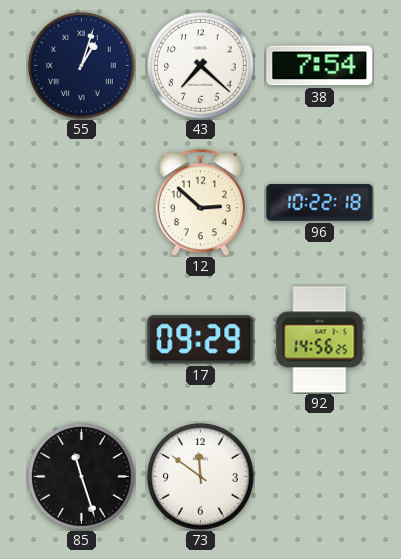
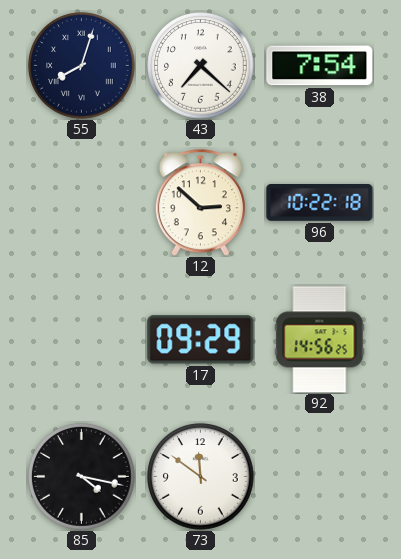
55: 1:03 -> 8:03
85: 11:27 -> 4:17
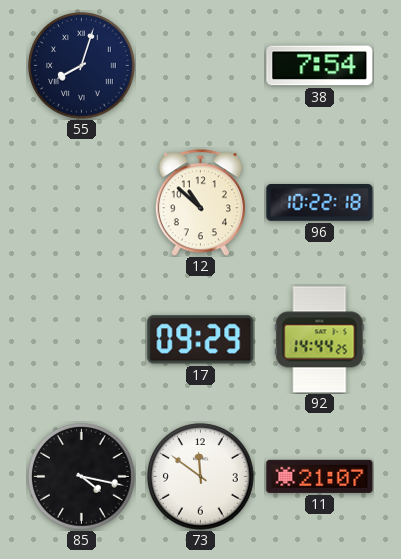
43: 7:22 -> none
12: 2:52 -> 10:52
92: 14:56 -> 14:44
11: none -> 21:07
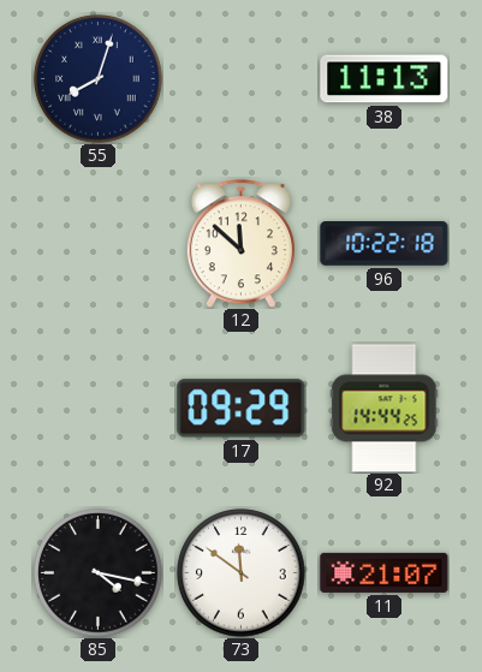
38: 7:54 -> 11:13
12: 10:52 -> 11:52
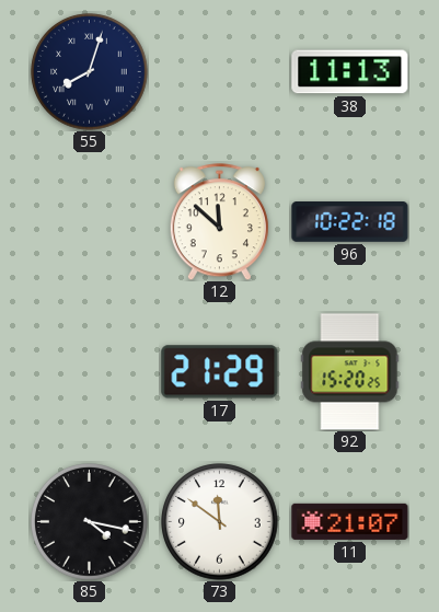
17: 09:29 -> 21:29
92: 14:44 -> 15:20
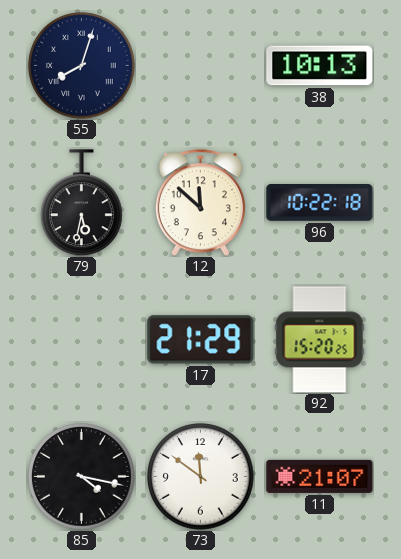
38: 11:13 -> 10:13
79: none -> 5:32
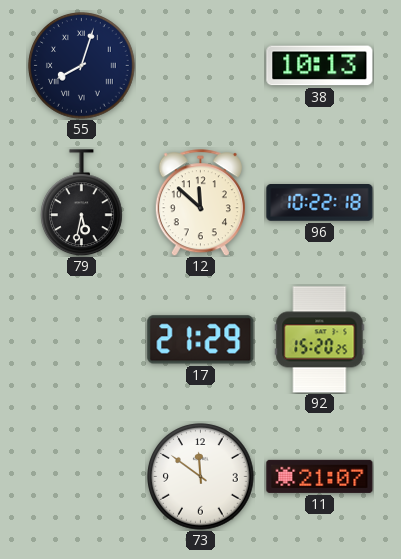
85: 4:17 -> none
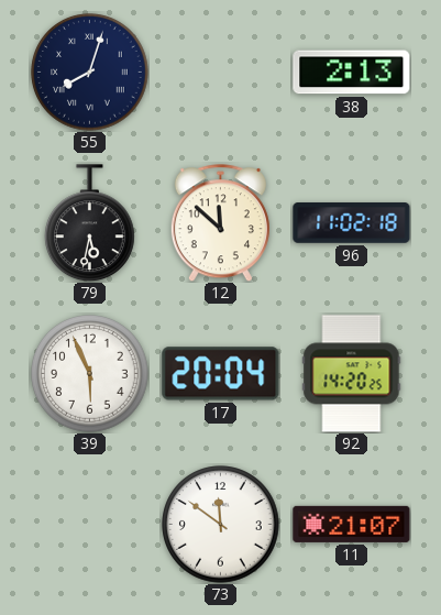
38: 10:13 -> 2:13
96: 10:22 -> 11:02
39: none -> 5:56
17: 21:29 -> 20:04
92: 15:20 -> 14:20
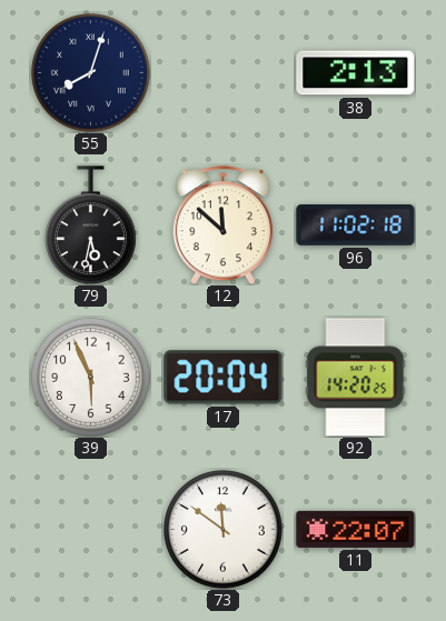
11: 21:07 -> 22:07
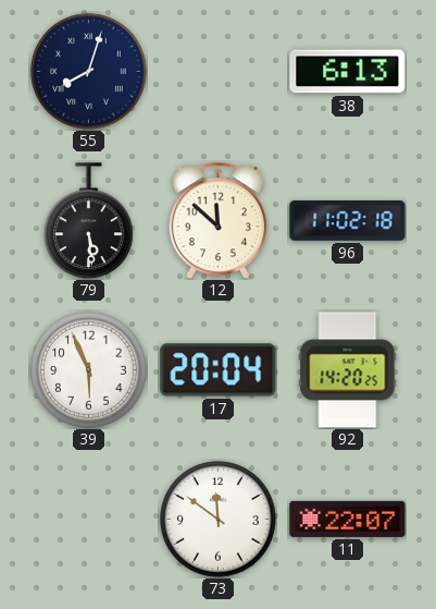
38: 2:13 -> 6:13
79: 5:32 -> 5:29
